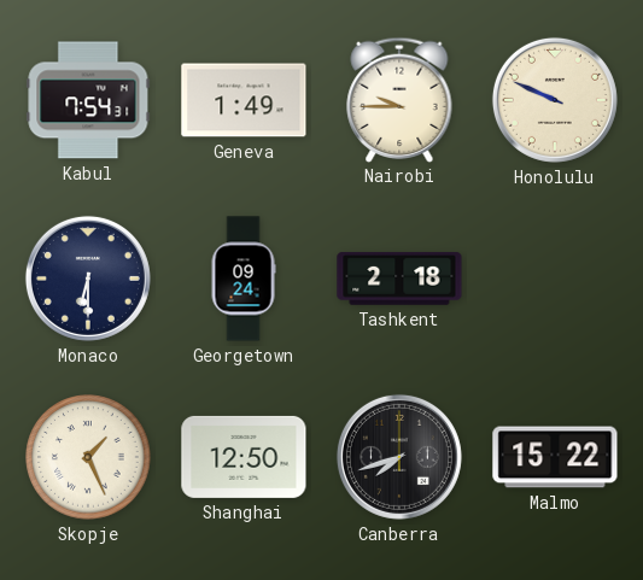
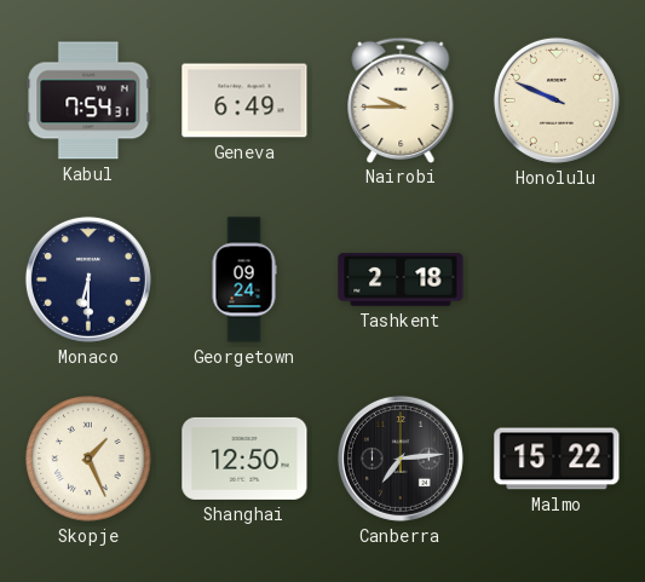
Geneva: 1:49 -> 6:49
Canberra: 7:42 -> 7:14
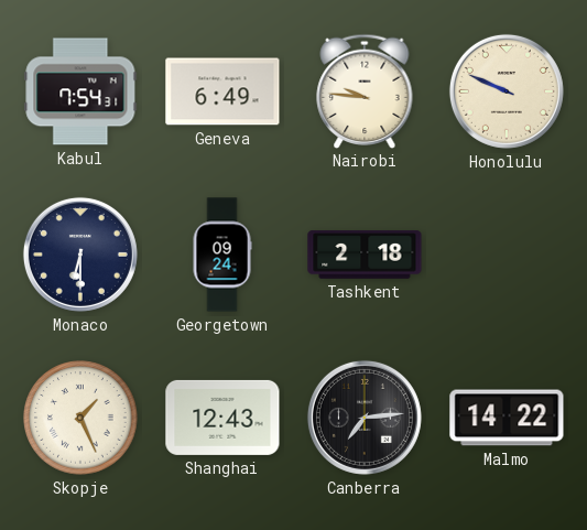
Nairobi: 9:45 -> 9:46
Shanghai: 12:50 -> 12:43
Malmo: 15:22 -> 14:22
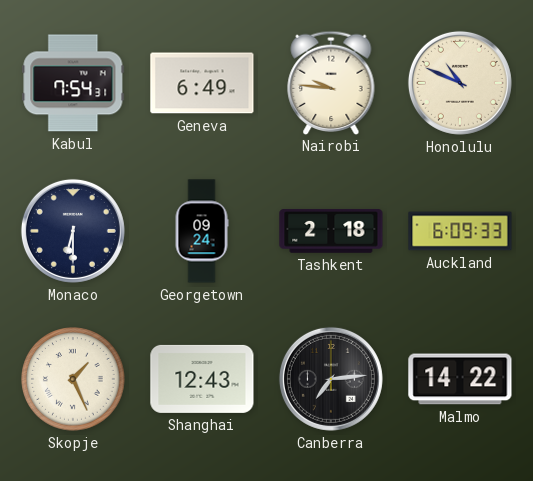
Honolulu: 9:49 -> 10:49
Auckland: none -> 6:09
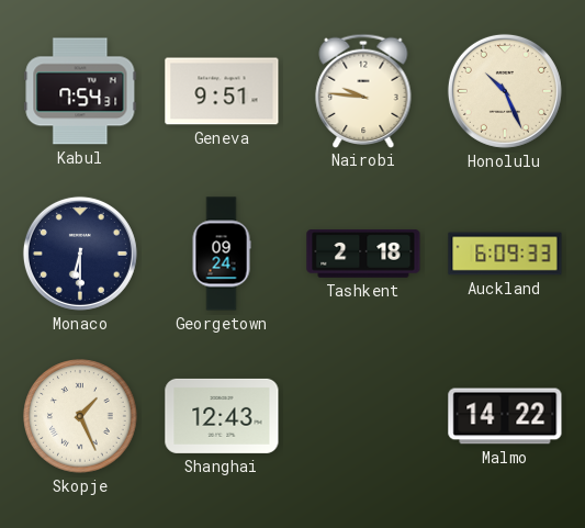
Geneva: 6:49 -> 9:51
Honolulu: 10:49 -> 10:26
Canberra: 7:14 -> none
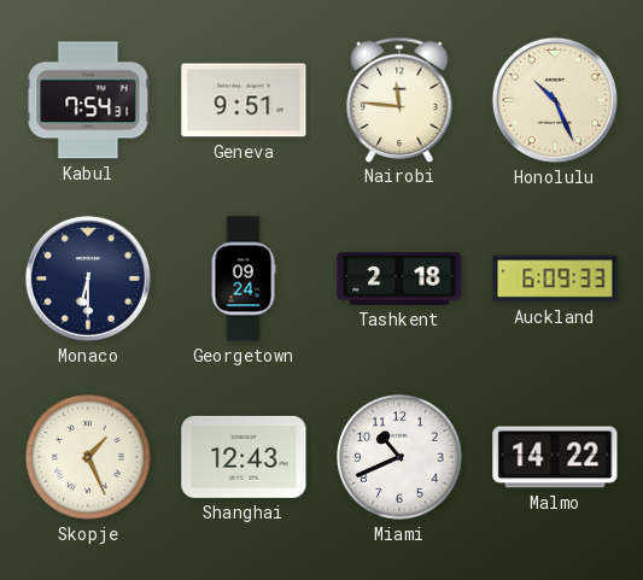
Nairobi: 9:46 -> 11:46
Miami: none -> 10:41
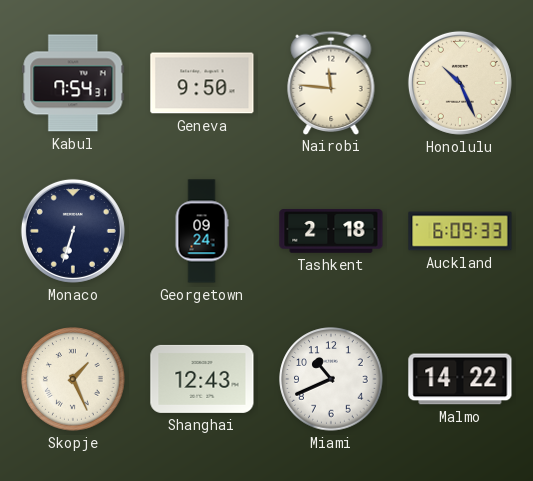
Geneva: 9:51 -> 9:50
Monaco: 6:30 -> 6:33
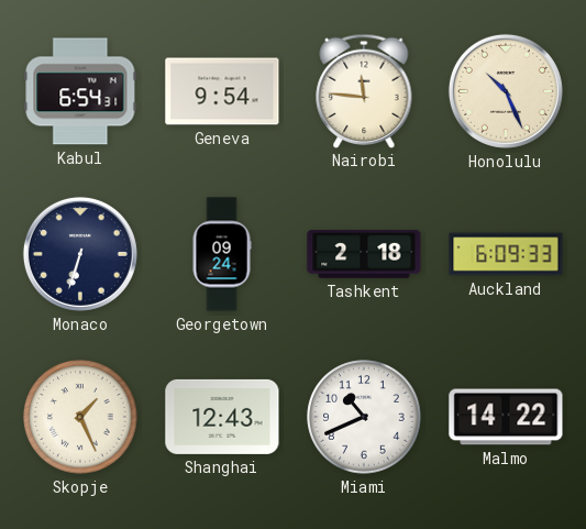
Kabul: 7:54 -> 6:54
Geneva: 9:50 -> 9:54
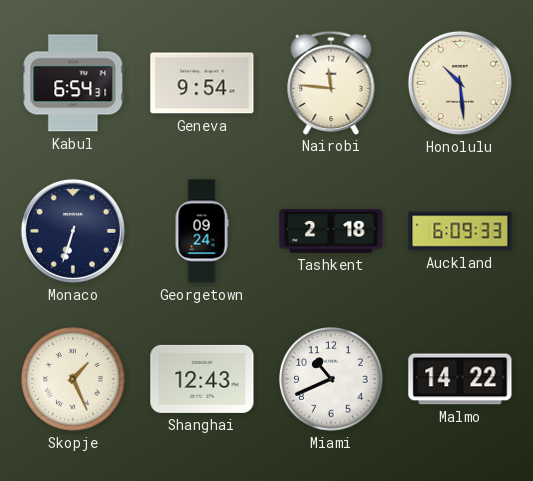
Honolulu: 10:26 -> 10:29
